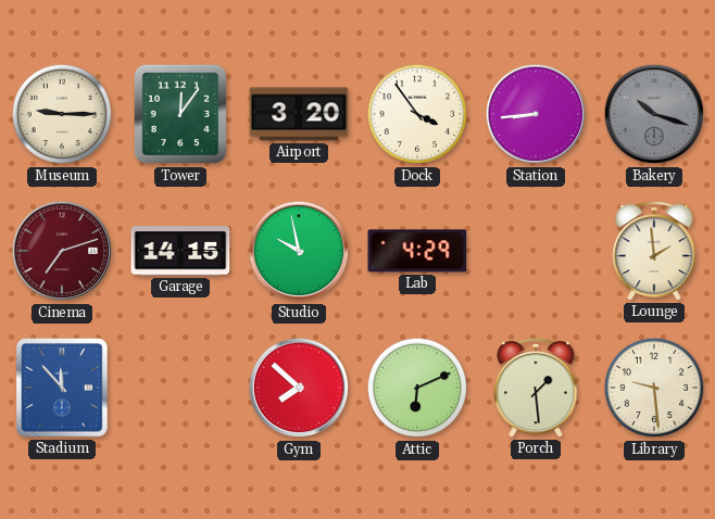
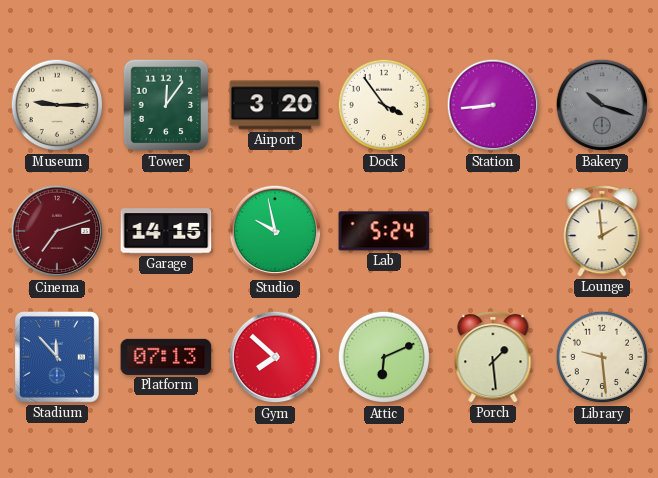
Lab: 4:29 -> 5:24
Platform: none -> 07:13
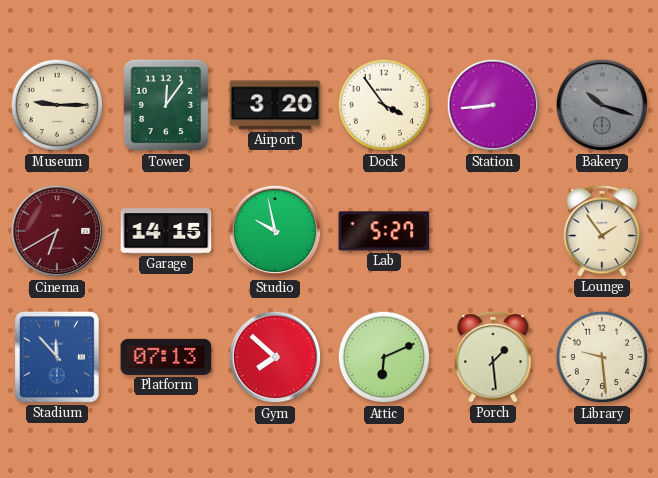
Cinema: 7:12 -> 6:40
Lab: 5:24 -> 5:27
Lounge: 1:59 -> 1:54
